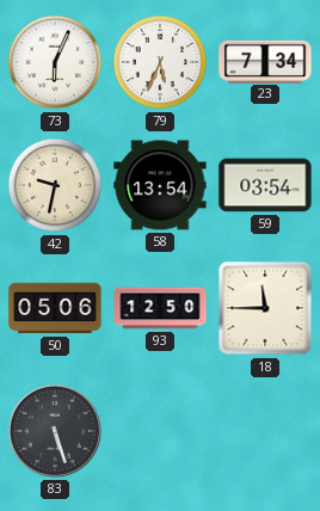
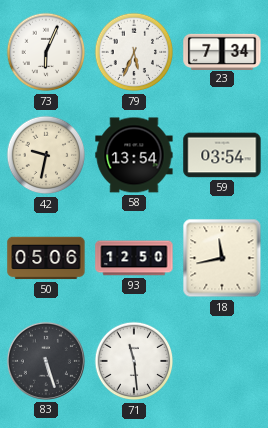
18: 11:45 -> 11:43
71: none -> 11:29
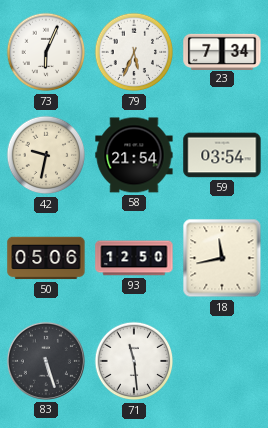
58: 13:54 -> 21:54
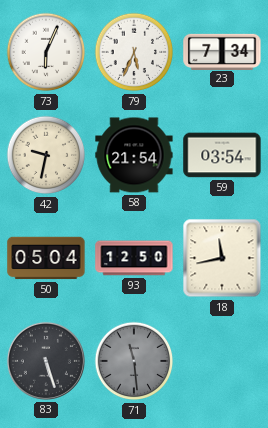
50: 05:06 -> 05:04
71 dial: white -> grey
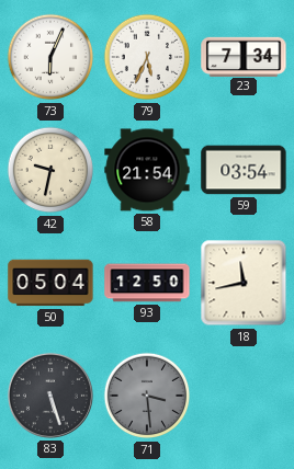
71: 11:29 -> 3:29
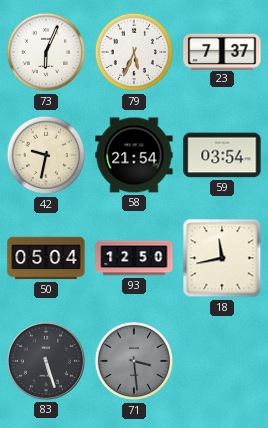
23: 7:34 -> 7:37
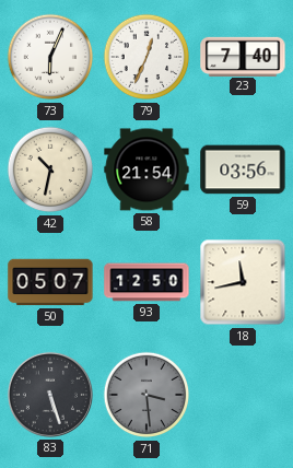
79: 5:34 -> 12:34
23: 7:37 -> 7:40
42: 9:32 -> 10:32
59: 03:54 -> 03:56
50: 05:04 -> 05:07
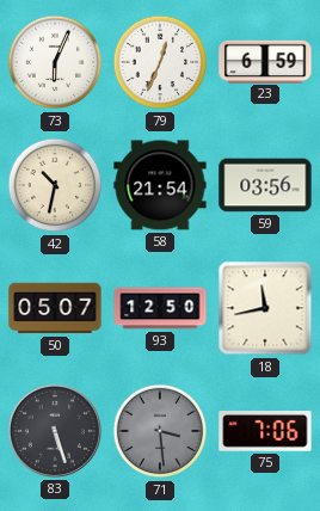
23: 7:40 -> 6:59
75: none -> 7:06
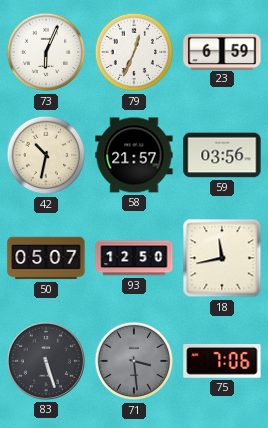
58: 21:54 -> 21:57
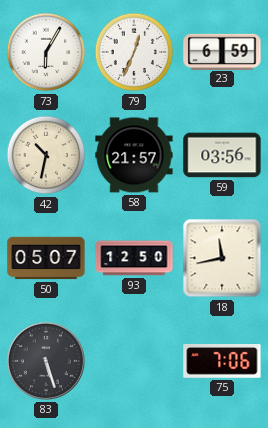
73: 6:04 -> 6:05
71: 3:29 -> none
